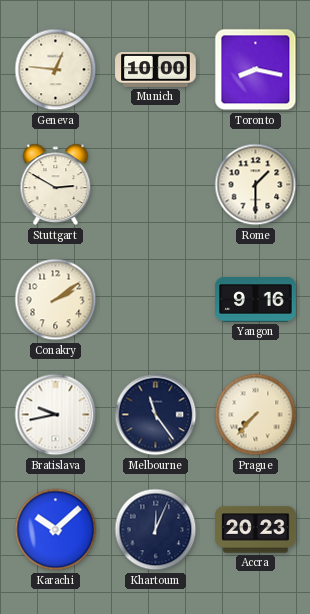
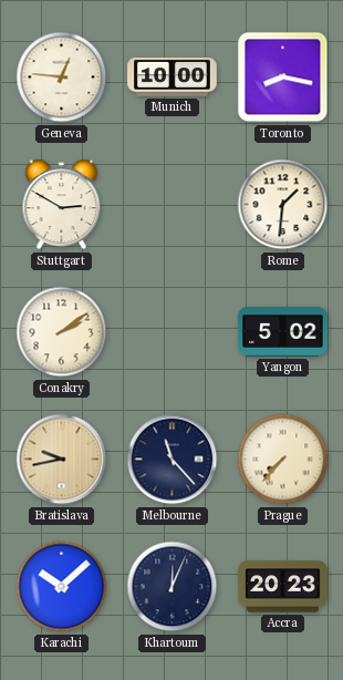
Rome: 1:30 -> 1:31
Yangon: 9:16 -> 5:02
Bratislava dial: white -> champagne
Melbourne: 11:24 -> 11:23
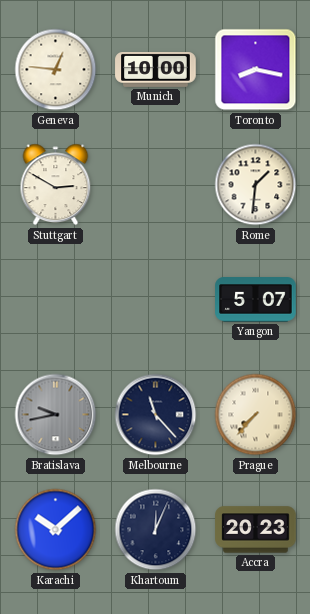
Conakry: 2:09 -> none
Yangon: 5:02 -> 5:07
Bratislava dial: champagne -> grey
